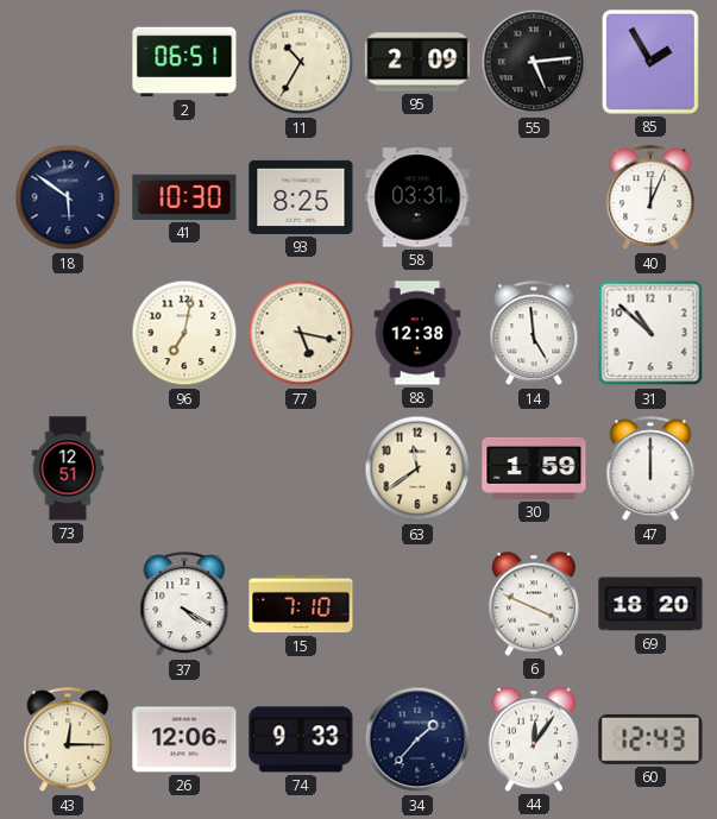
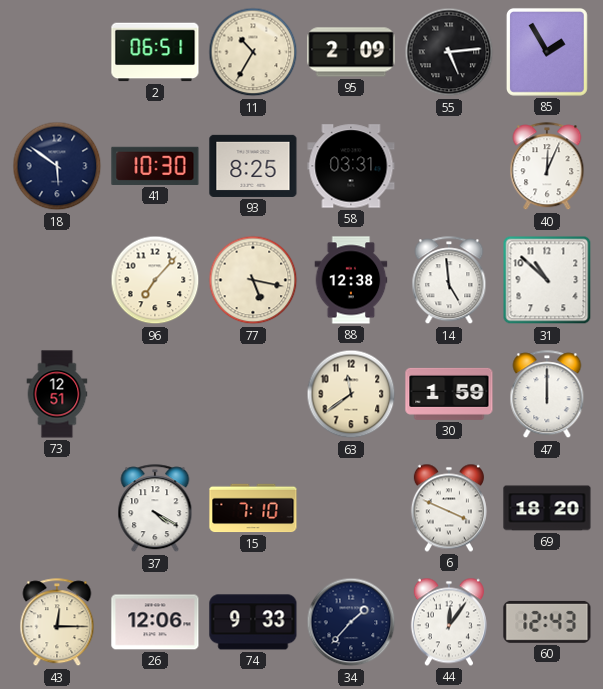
96: 7:02 -> 7:07
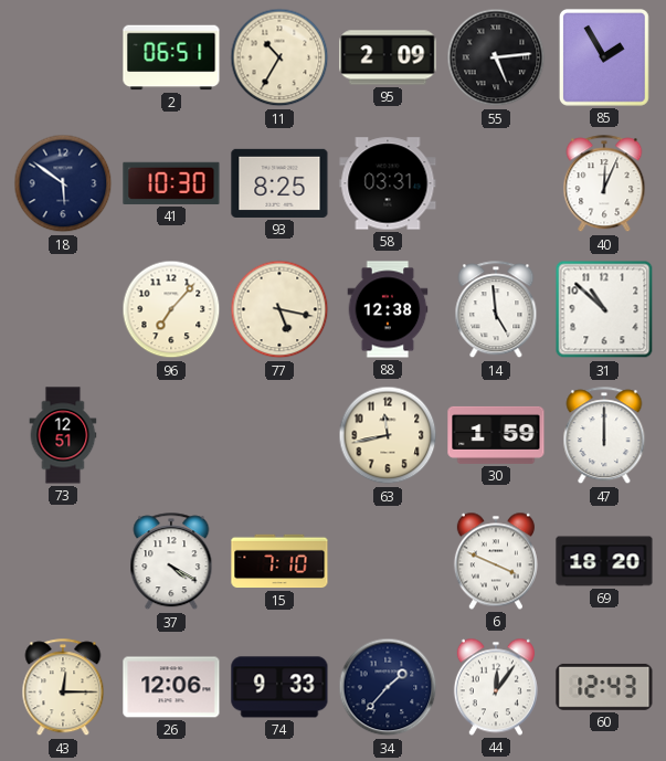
63: 11:39 -> 11:43
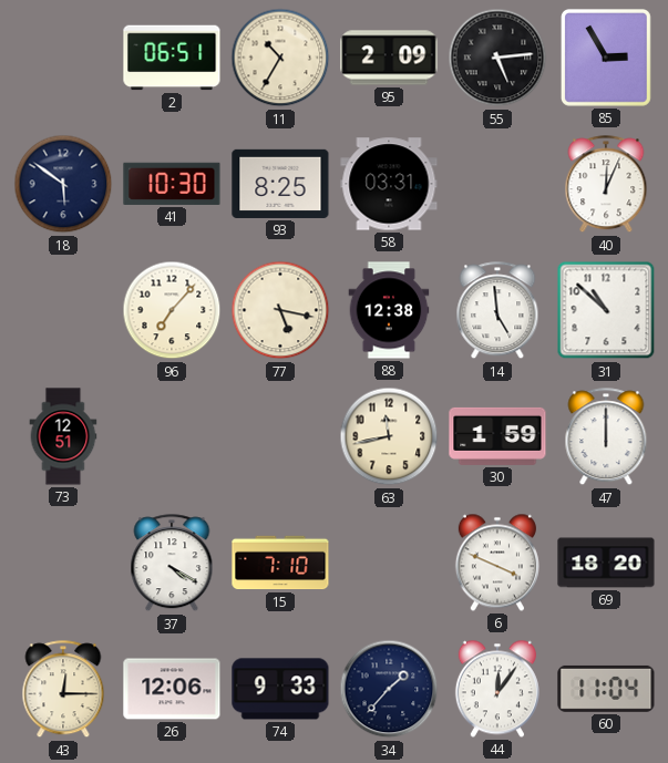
85: 1:55 -> 2:55
60: 12:43 -> 11:04
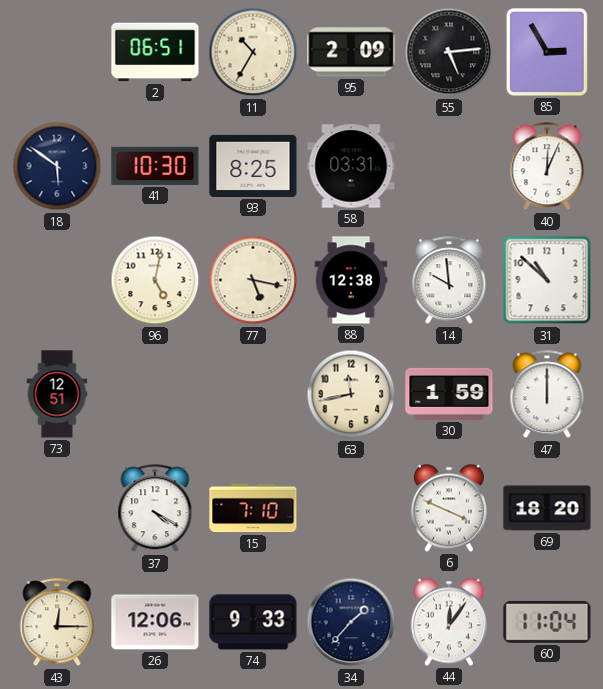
96: 7:07 -> 5:02
14: 4:59 -> 9:59
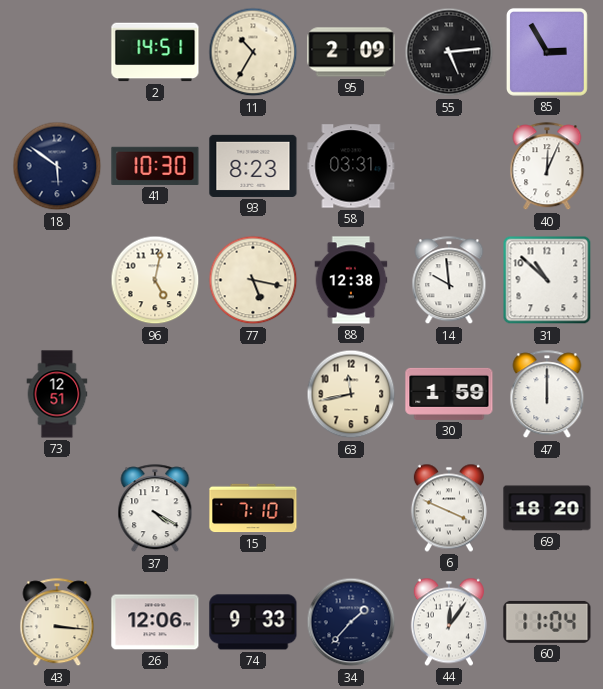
2: 06:51 -> 14:51
93: 8:25 -> 8:23
43: 12:15 -> 3:16
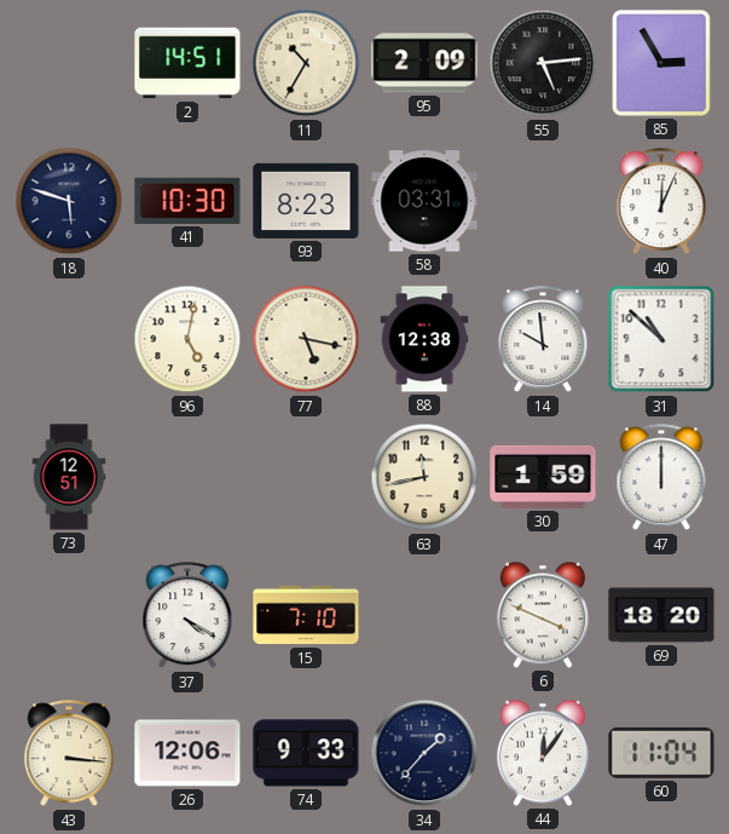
18: 5:51 -> 5:48
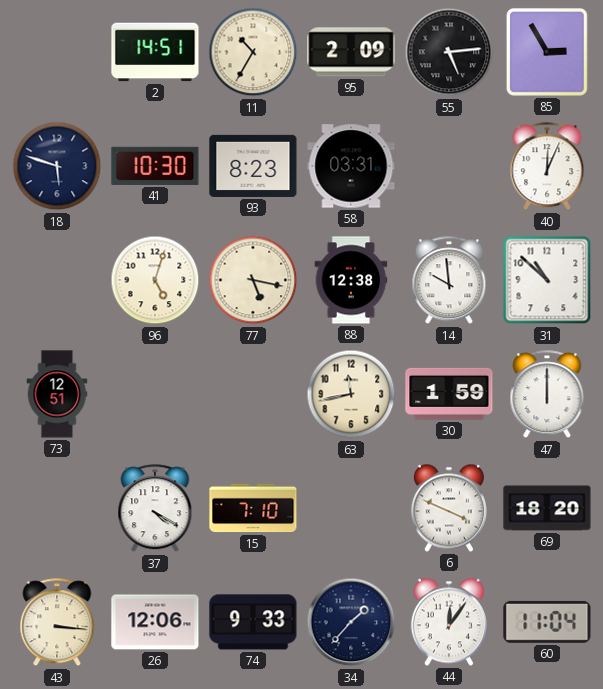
96: 5:02 -> 5:03
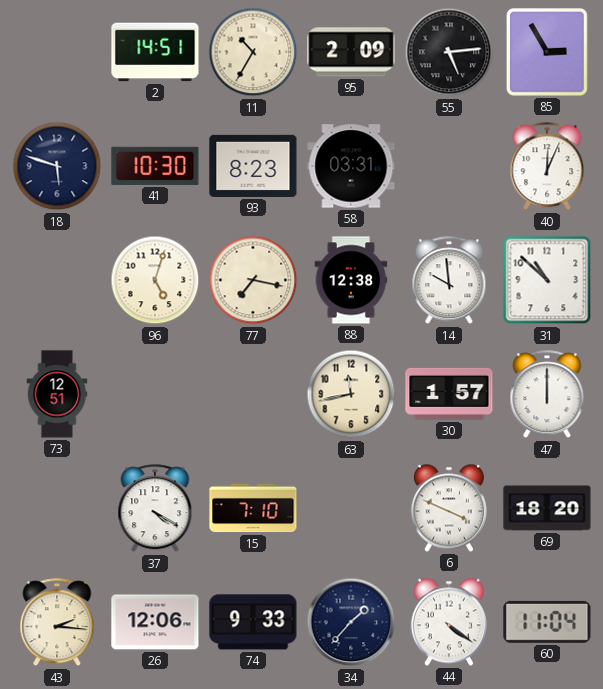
77: 5:17 -> 7:17
30: 1:59 -> 1:57
43: 3:16 -> 2:16
44: 12:06 -> 4:21
